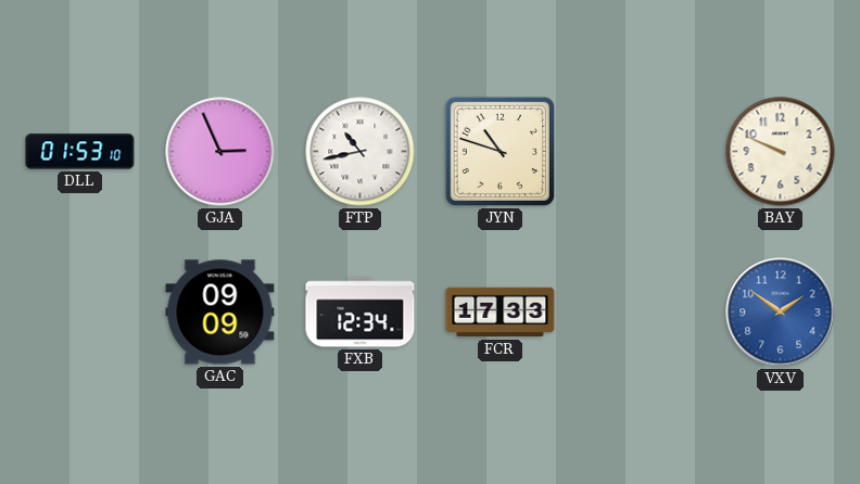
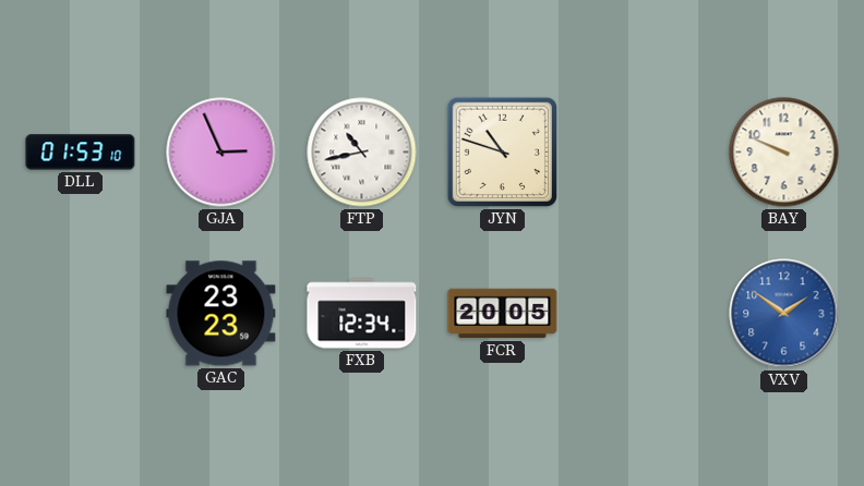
GAC: 09:09 -> 23:23
FCR: 17:33 -> 20:05
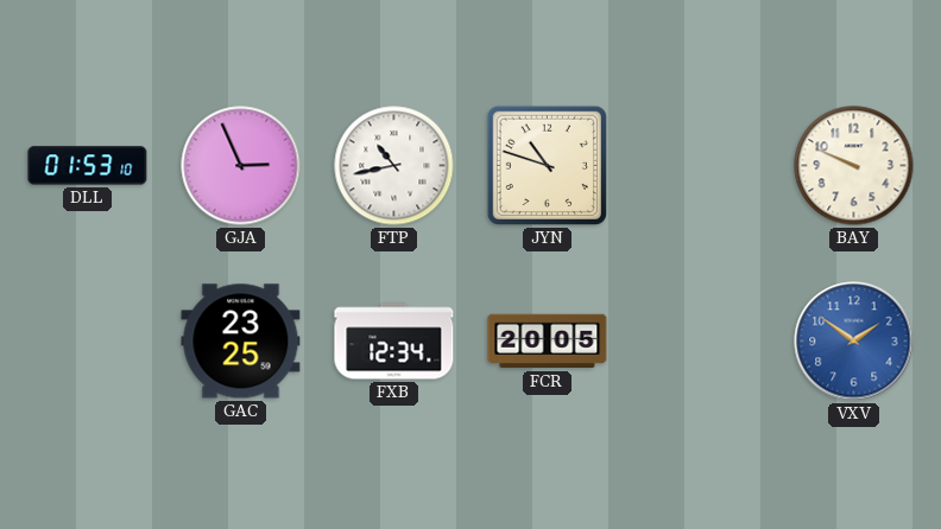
GAC: 23:23 -> 23:25
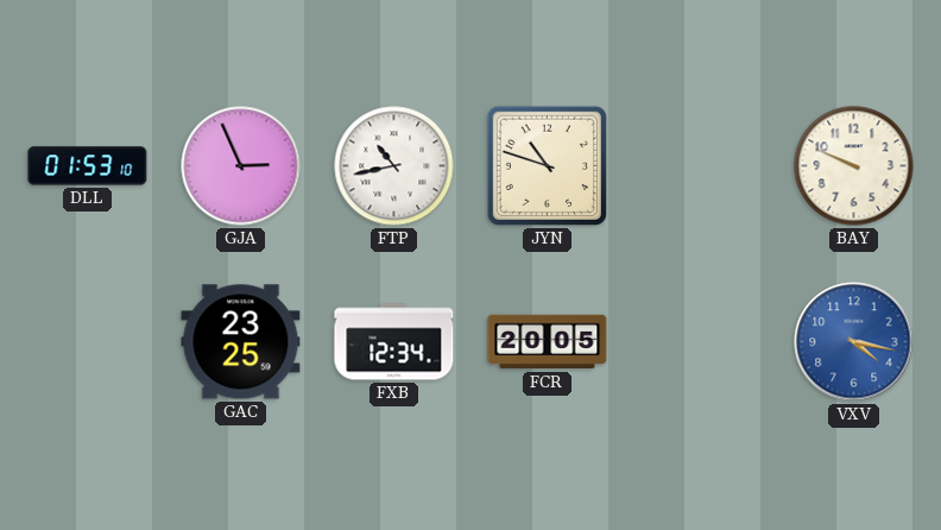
VXV: 1:51 -> 4:17
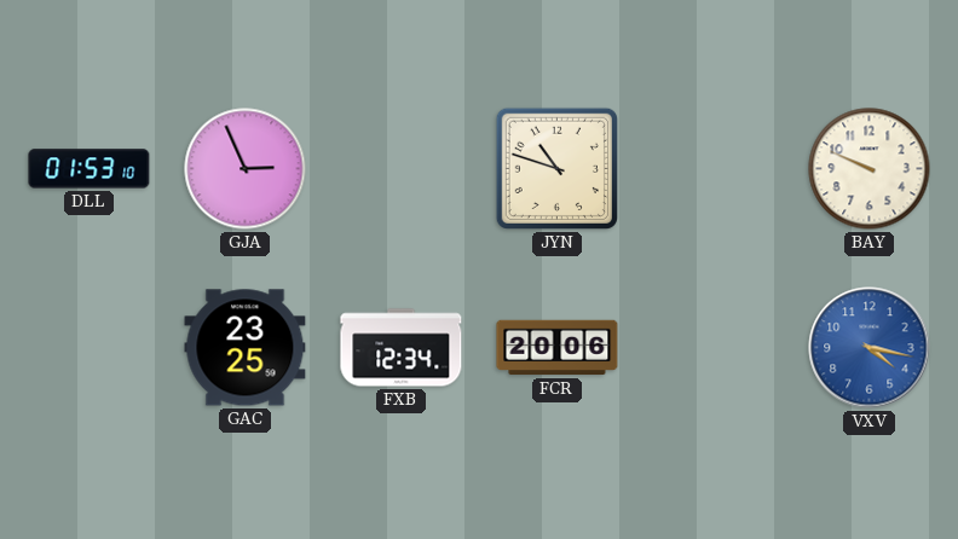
FTP: 10:43 -> none
FCR: 20:05 -> 20:06
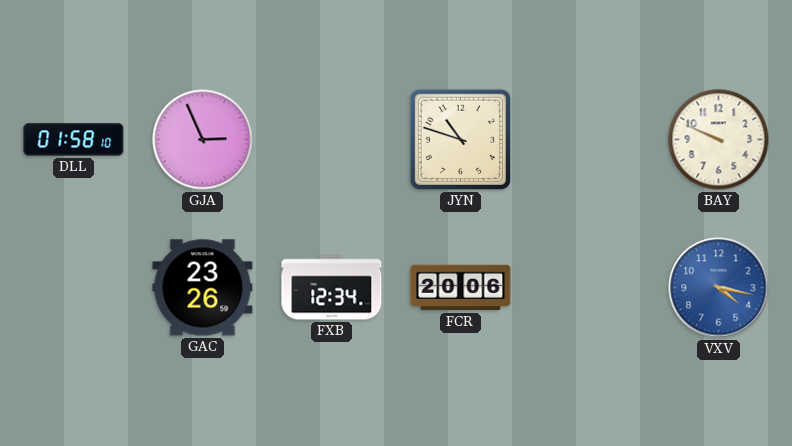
DLL: 01:53 -> 01:58
GAC: 23:25 -> 23:26
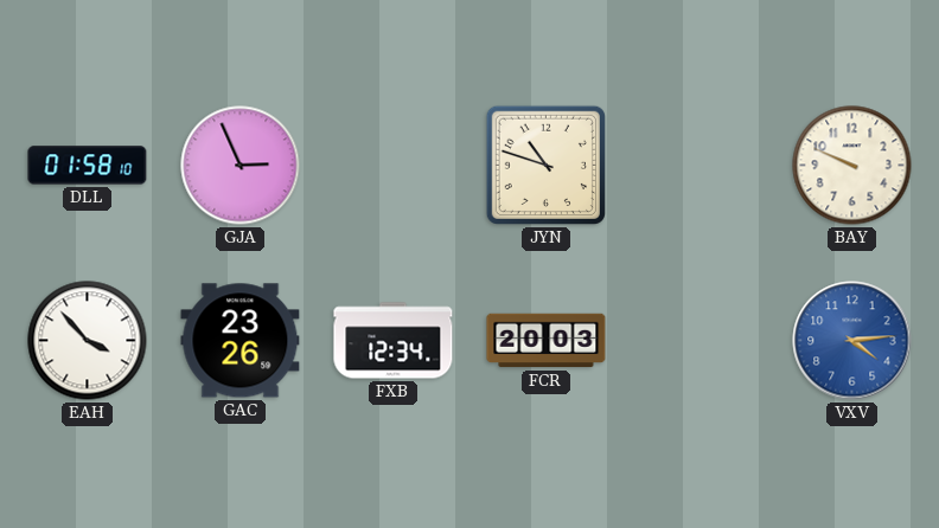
EAH: none -> 3:53
FCR: 20:06 -> 20:03
VXV: 4:17 -> 4:14
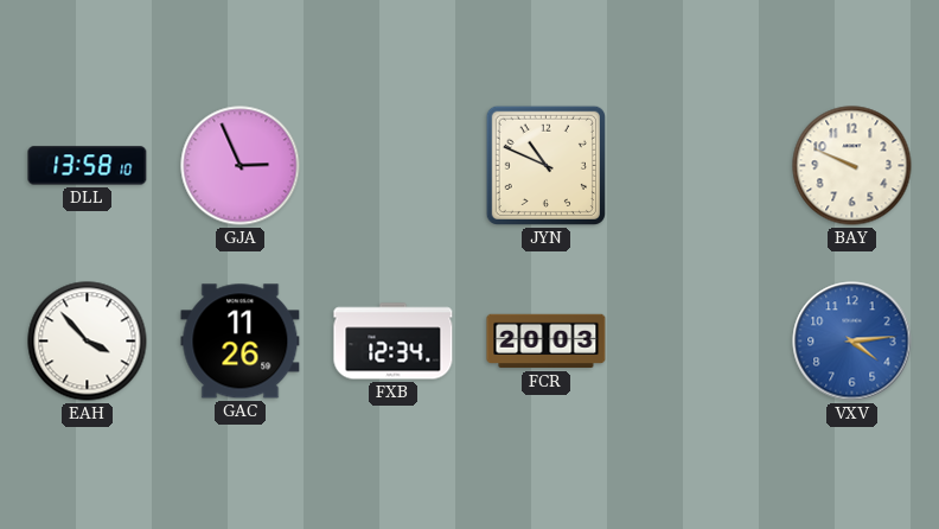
DLL: 01:58 -> 13:58
JYN: 10:48 -> 10:49
GAC: 23:26 -> 11:26
